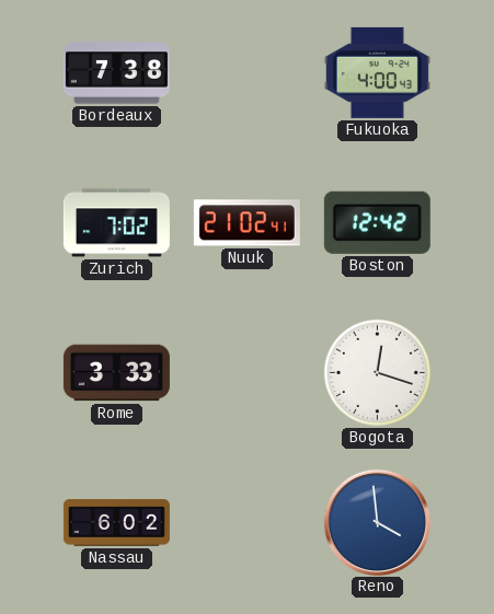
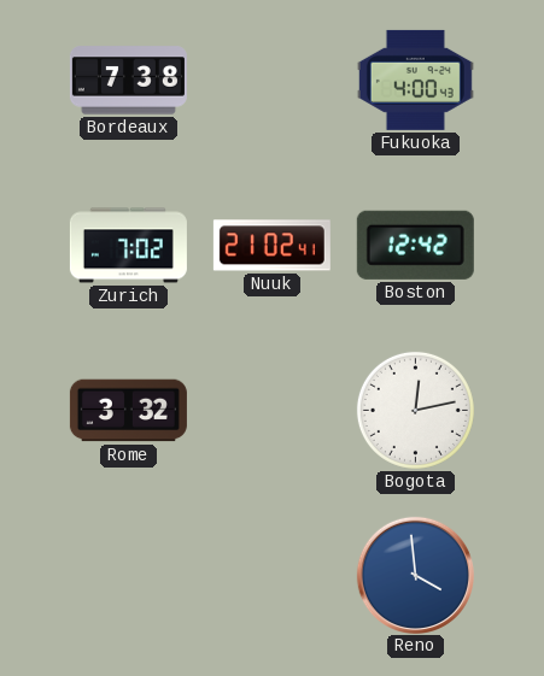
Rome: 3:33 -> 3:32
Bogota: 12:18 -> 12:13
Nassau: 6:02 -> none
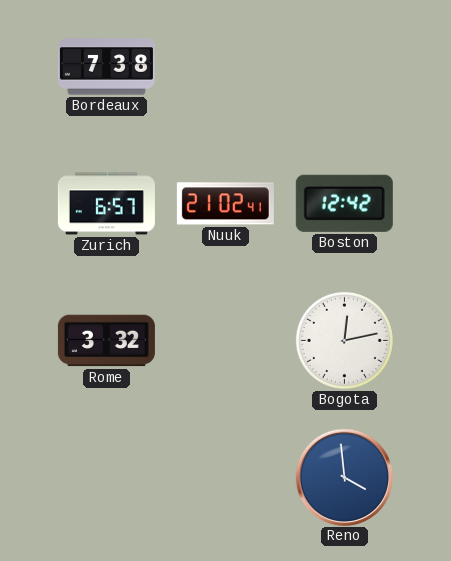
Fukuoka: 4:00 -> none
Zurich: 7:02 -> 6:57
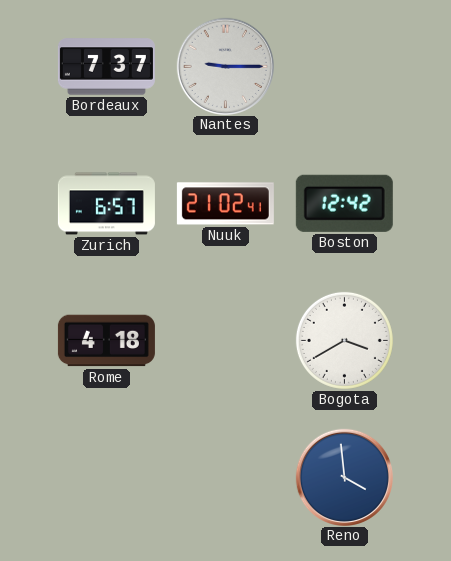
Bordeaux: 7:38 -> 7:37
Nantes: none -> 9:15
Rome: 3:32 -> 4:18
Bogota: 12:13 -> 3:40
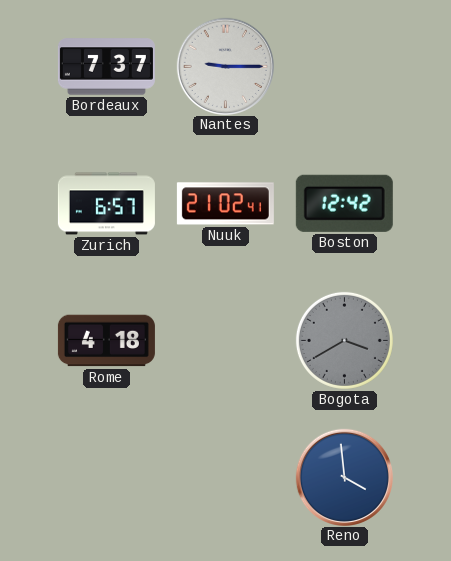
Bogota dial: white -> grey
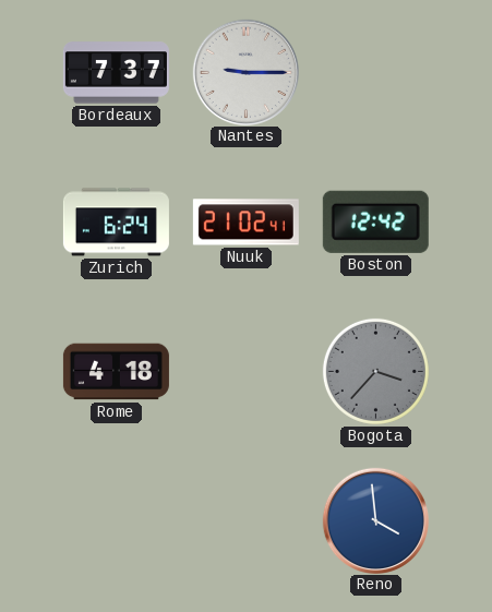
Zurich: 6:57 -> 6:24
Bogota: 3:40 -> 3:37
